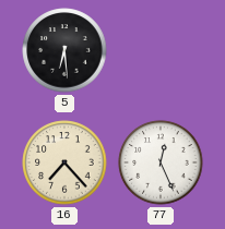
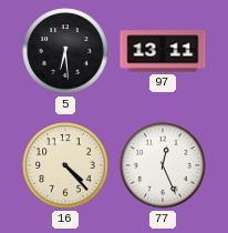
97: none -> 13:11
16: 7:23 -> 4:23
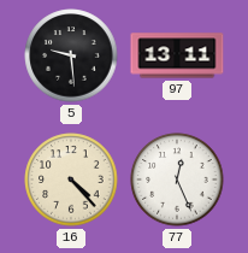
5: 6:29 -> 9:29
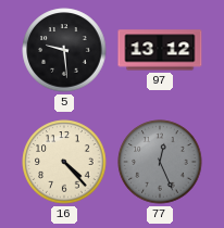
97: 13:11 -> 13:12
77 dial: white -> grey
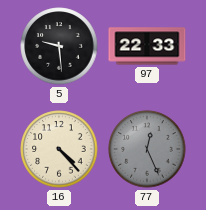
97: 13:12 -> 22:33
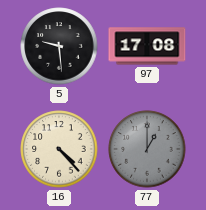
97: 22:33 -> 17:08
77: 12:26 -> 1:00
